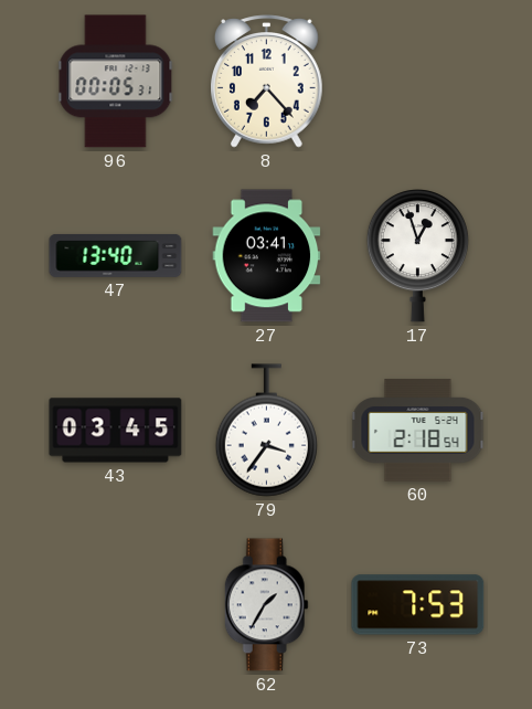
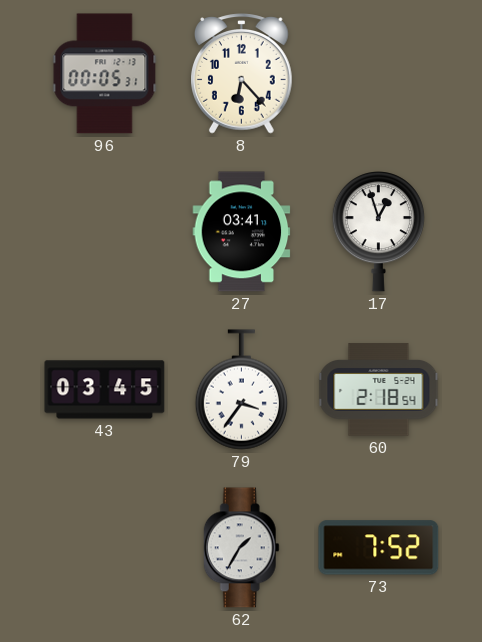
8: 7:23 -> 6:23
47: 13:40 -> none
73: 7:53 -> 7:52
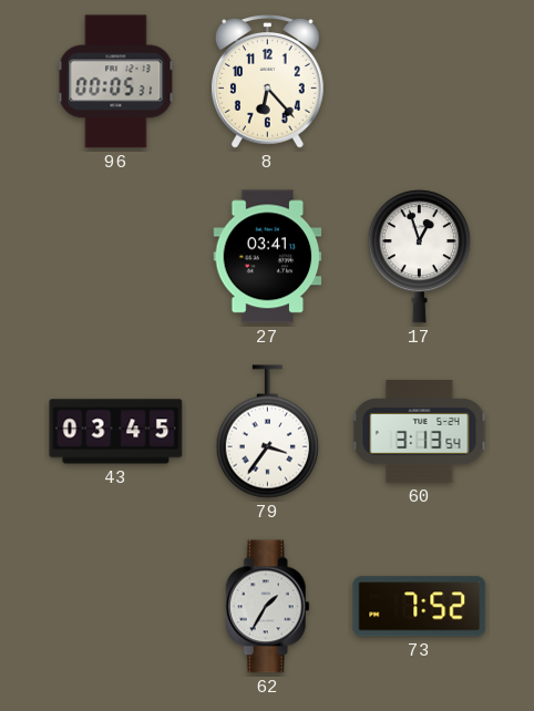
60: 2:18 -> 3:13
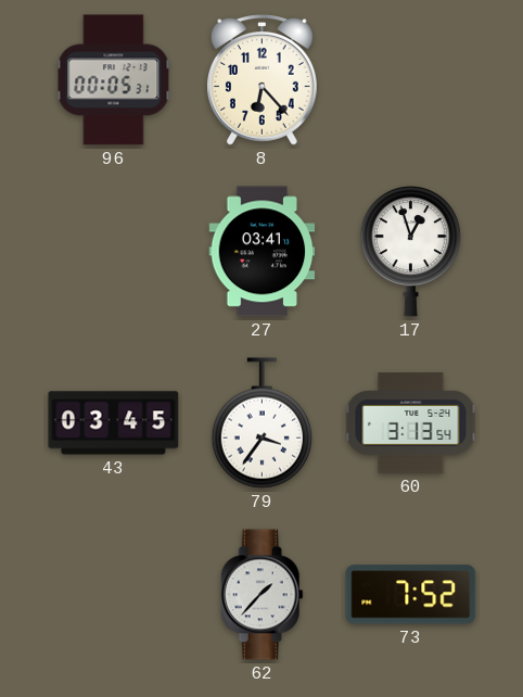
62: 1:35 -> 1:37
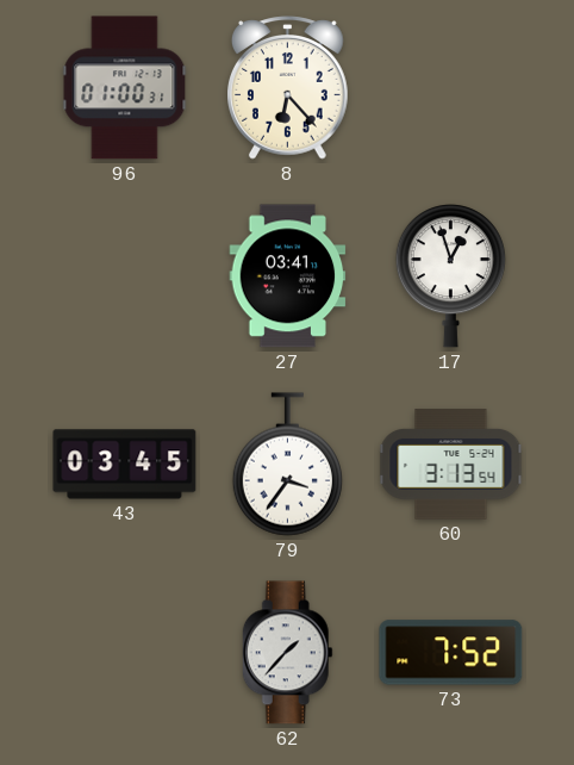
96: 00:05 -> 01:00
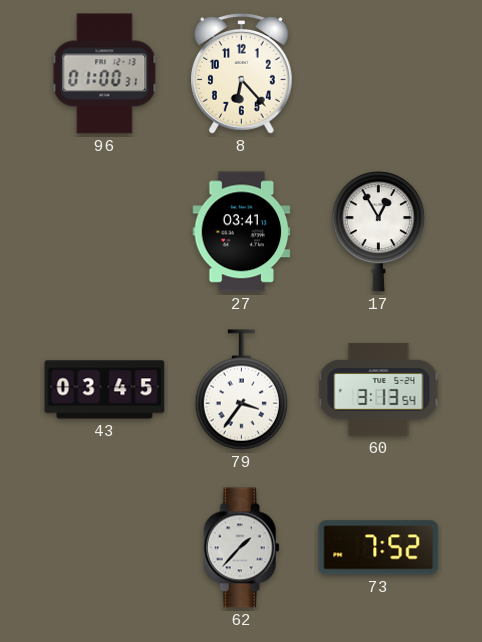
17: 12:57 -> 12:55
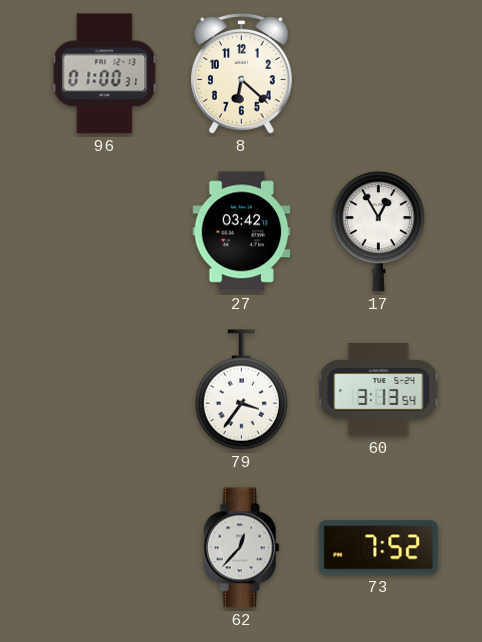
8: 6:23 -> 6:22
27: 03:41 -> 03:42
43: 03:45 -> none
62: 1:37 -> 12:37
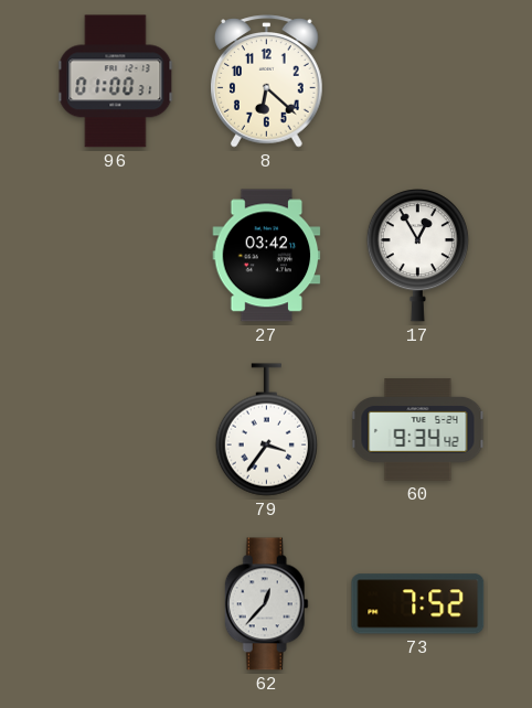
60: 3:13 -> 9:34
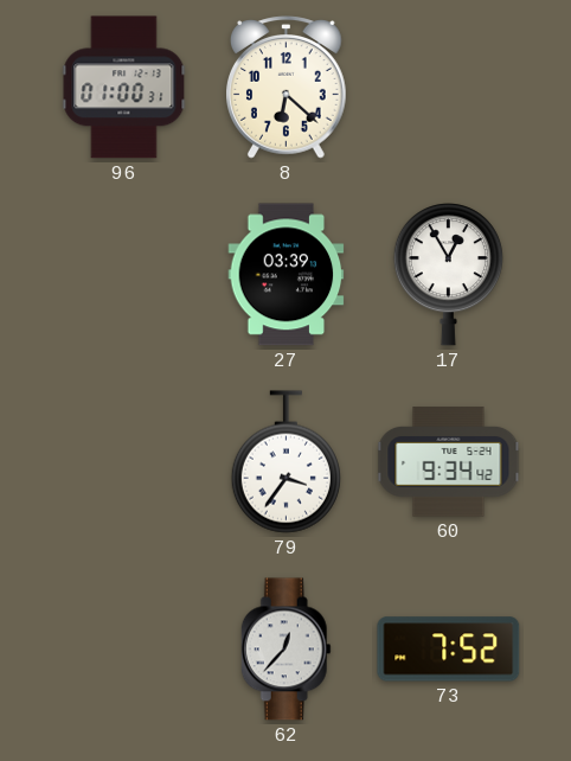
27: 03:42 -> 03:39
